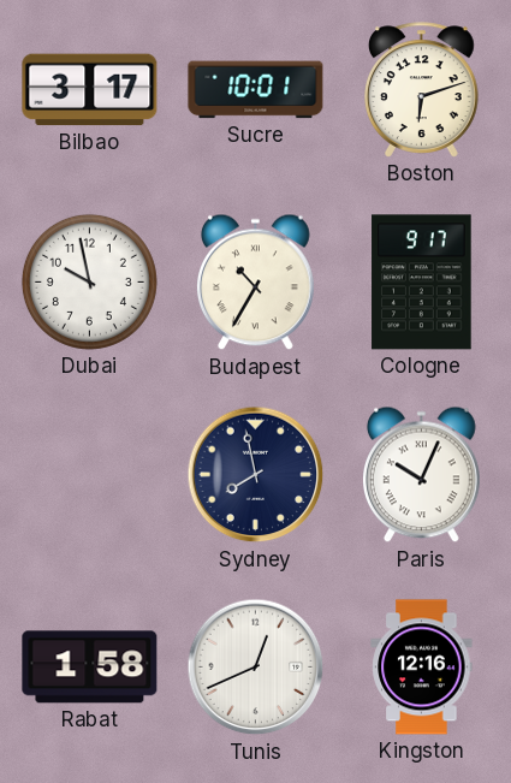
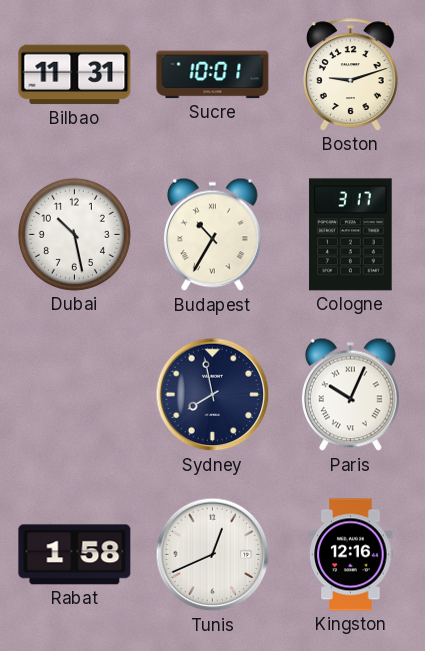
Bilbao: 3:17 -> 11:31
Boston: 6:12 -> 9:12
Dubai: 9:58 -> 10:28
Cologne: 9:17 -> 3:17
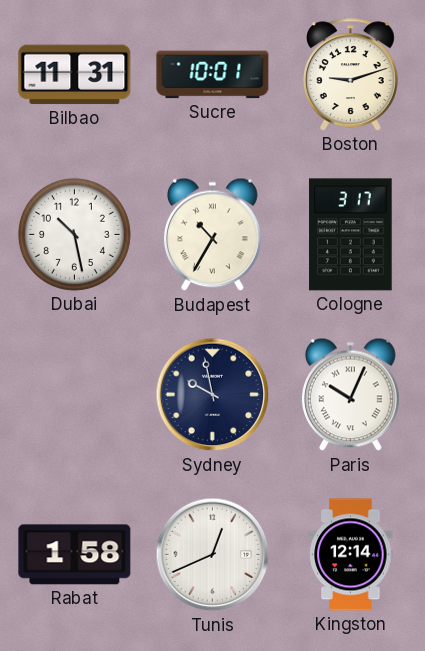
Sydney: 7:58 -> 9:58
Kingston: 12:16 -> 12:14
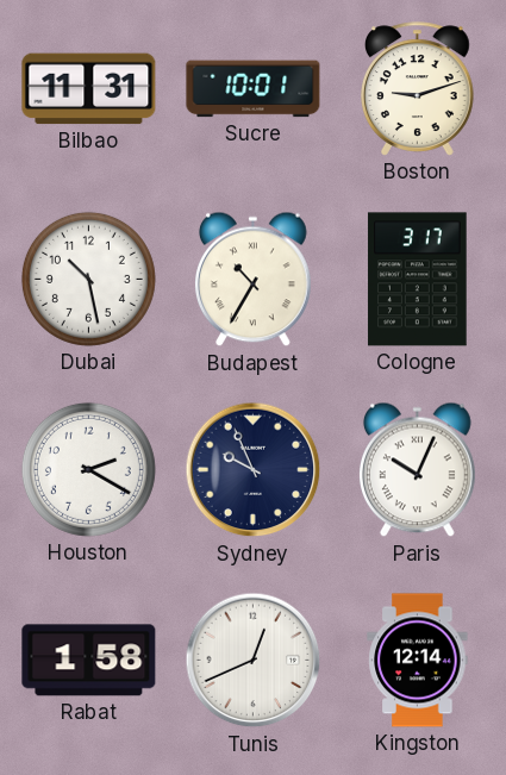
Houston: none -> 2:20
Sydney: 9:58 -> 9:56
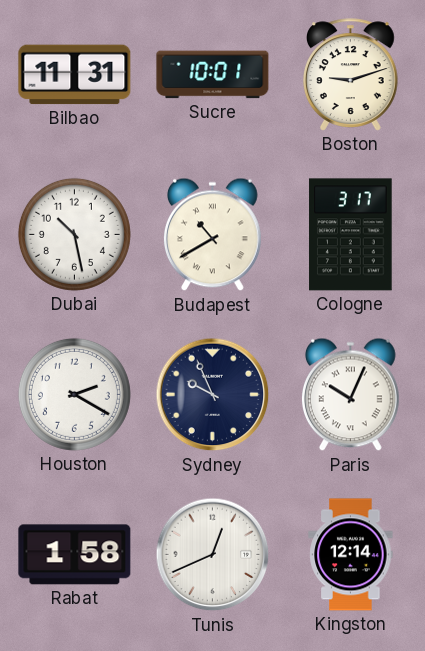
Budapest: 10:35 -> 10:40
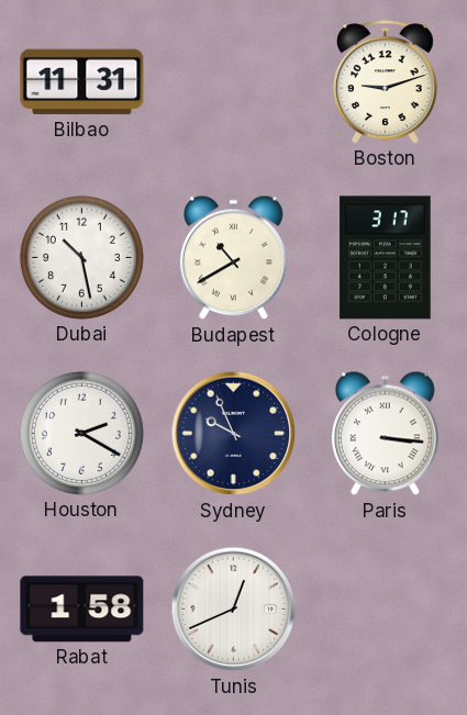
Sucre: 10:01 -> none
Paris: 10:04 -> 3:16
Kingston: 12:14 -> none
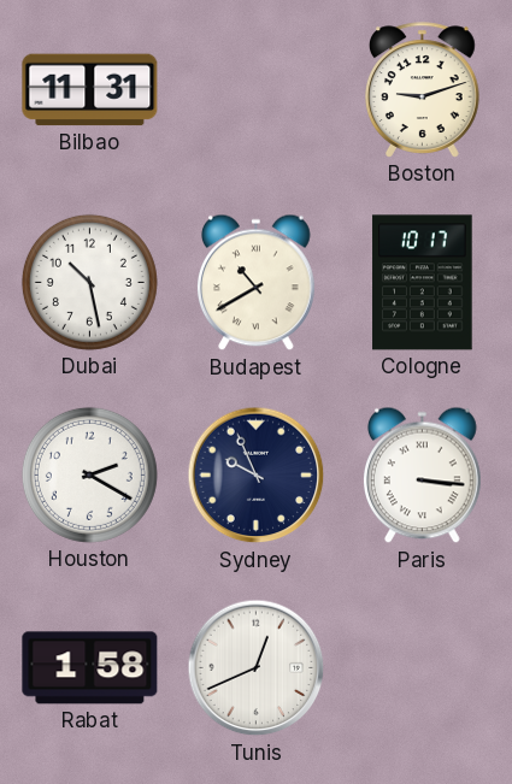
Cologne: 3:17 -> 10:17
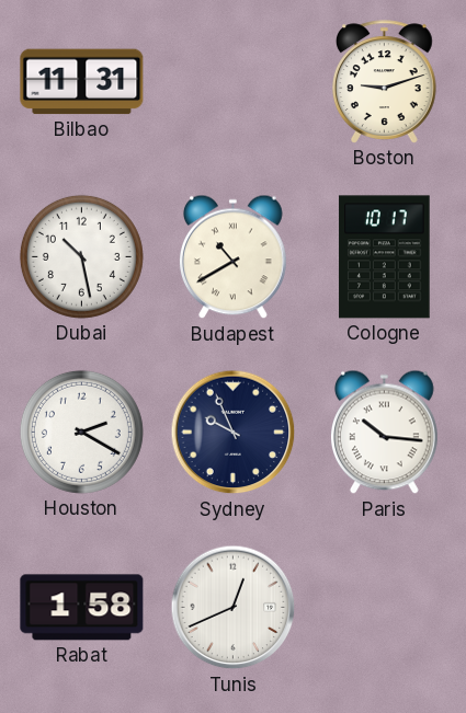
Paris: 3:16 -> 10:16
